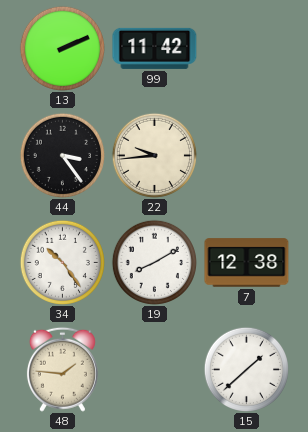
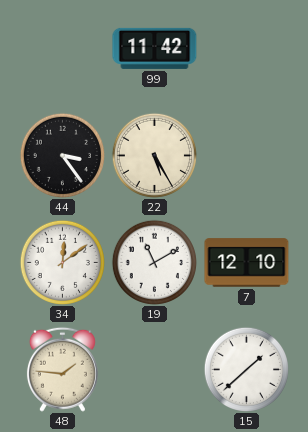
13: 2:11 -> none
22: 9:44 -> 5:25
34: 10:24 -> 12:09
19: 8:10 -> 11:10
7: 12:38 -> 12:10
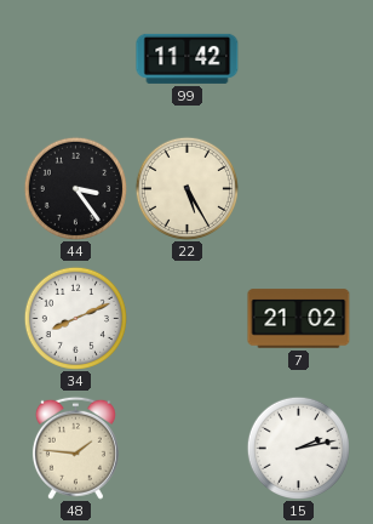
34: 12:09 -> 8:11
19: 11:10 -> none
7: 12:10 -> 21:02
15: 1:38 -> 2:13
